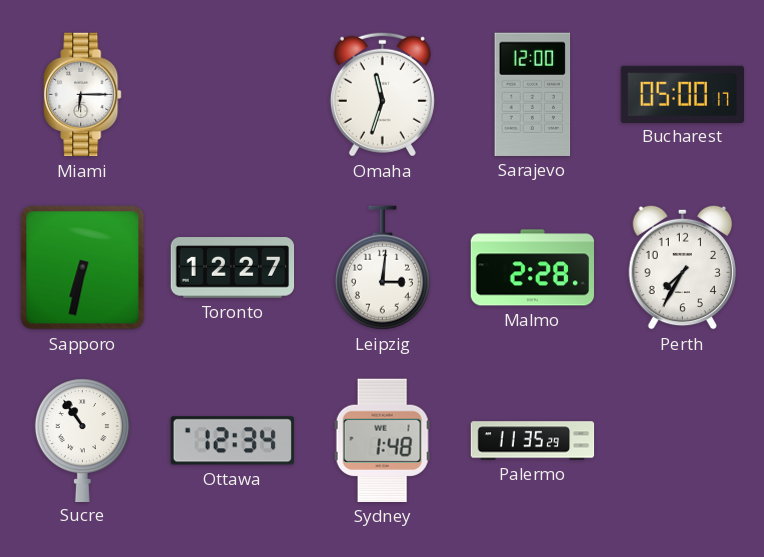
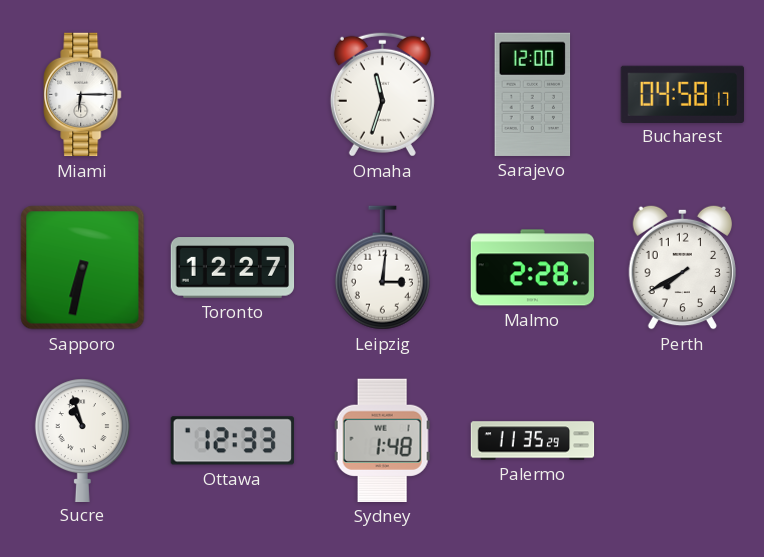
Bucharest: 05:00 -> 04:58
Perth: 7:35 -> 7:40
Sucre: 10:54 -> 10:57
Ottawa: 12:34 -> 12:33
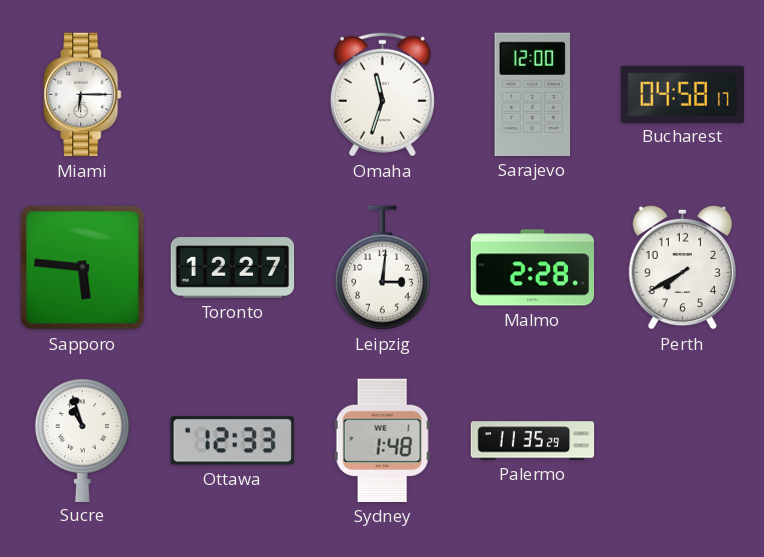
Sapporo: 6:32 -> 5:46
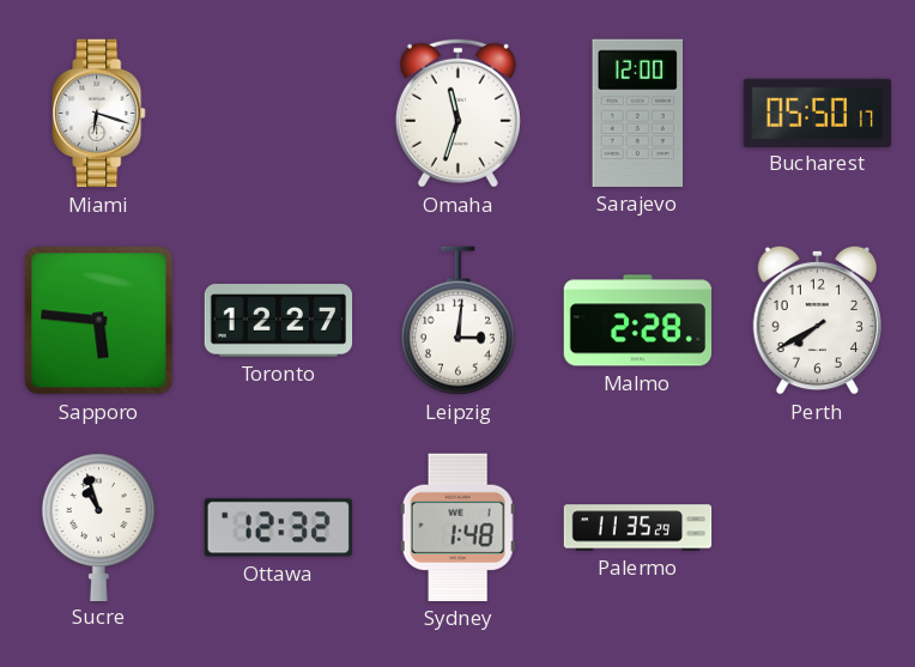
Miami: 6:15 -> 6:18
Bucharest: 04:58 -> 05:50
Ottawa: 12:33 -> 12:32
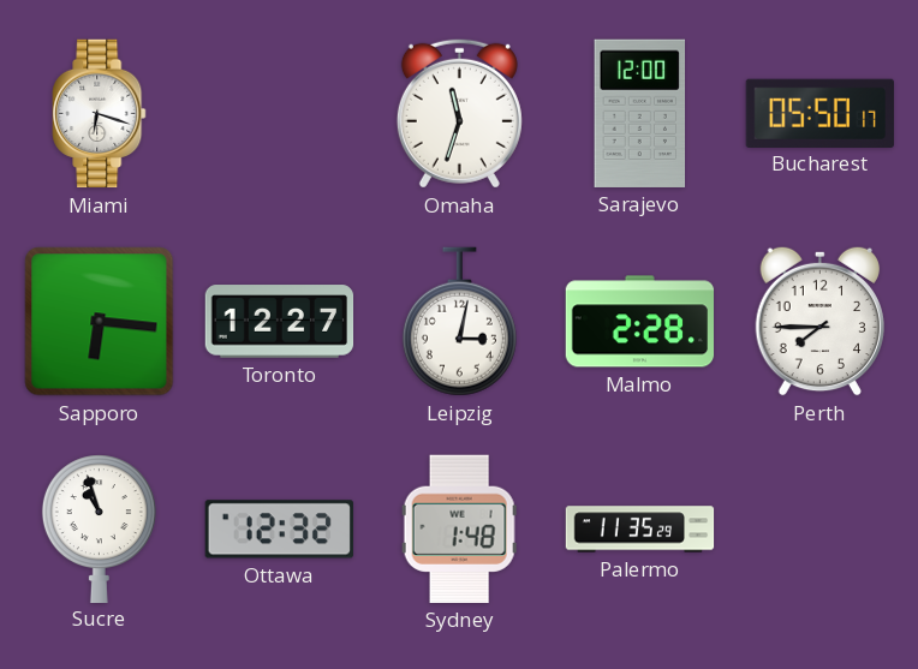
Sapporo: 5:46 -> 6:16
Leipzig: 3:01 -> 3:02
Perth: 7:40 -> 7:45
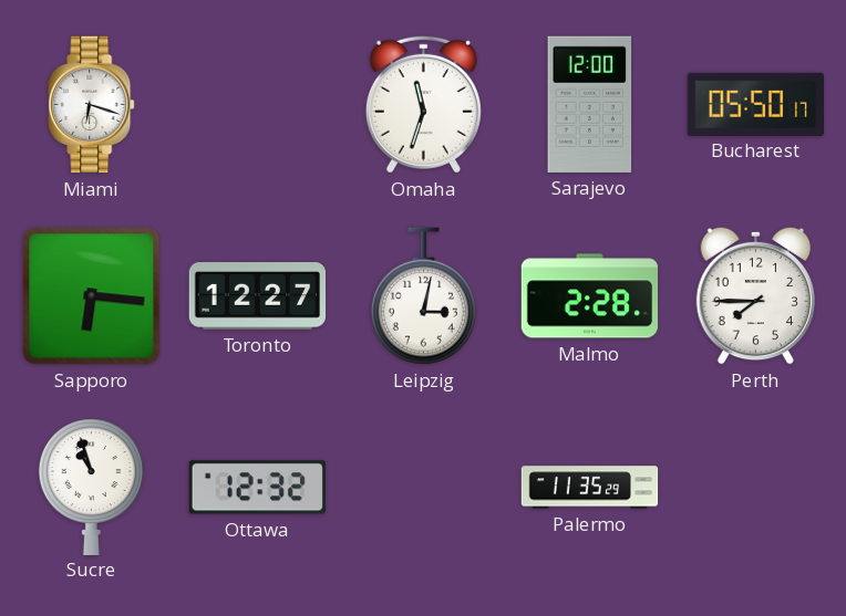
Sydney: 1:48 -> none
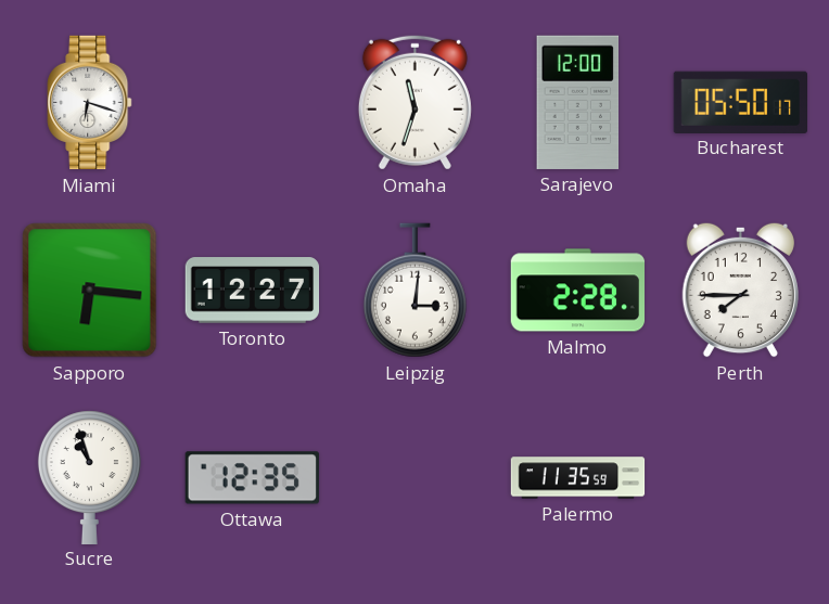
Leipzig: 3:02 -> 3:01
Ottawa: 12:32 -> 12:35
Palermo: 11:35:29 -> 11:35:59
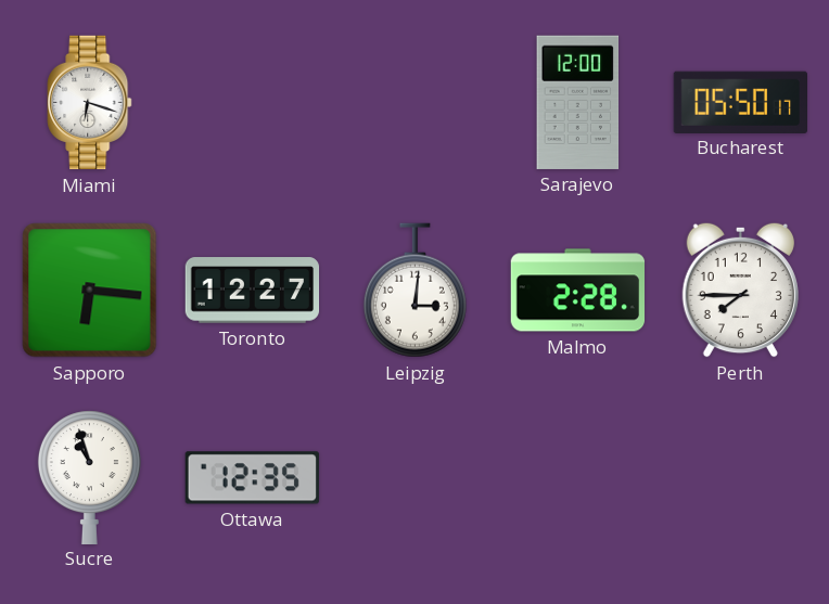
Omaha: 11:33 -> none
Palermo: 11:35 -> none
